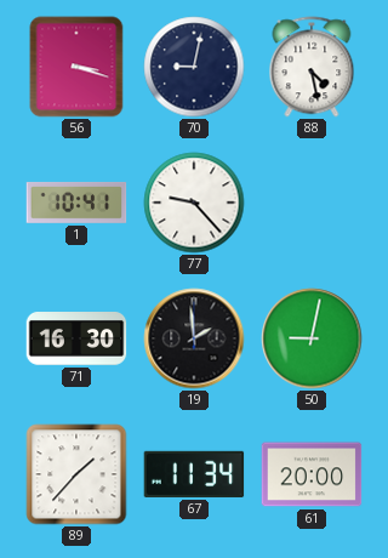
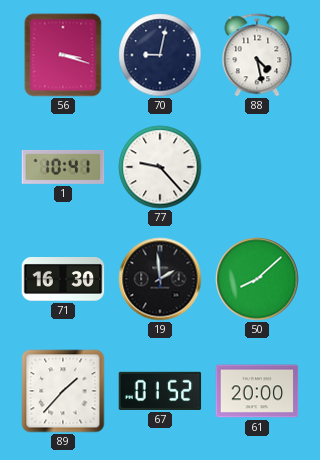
50: 9:02 -> 8:08
67: 11:34 -> 01:52
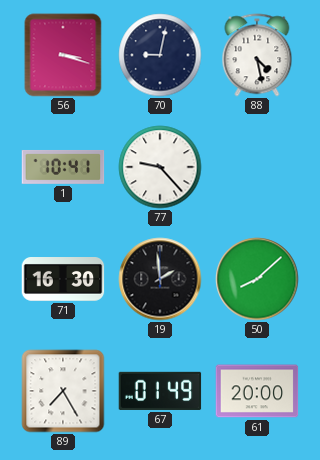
89: 1:37 -> 7:25
67: 01:52 -> 01:49
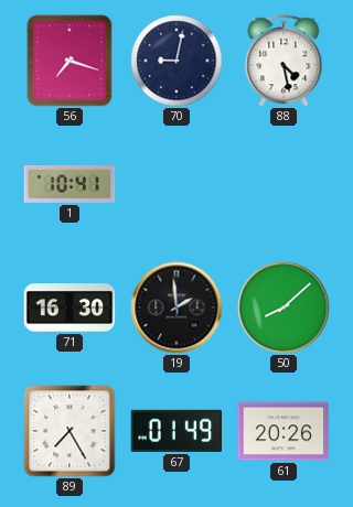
56: 3:18 -> 7:18
77: 9:23 -> none
61: 20:00 -> 20:26
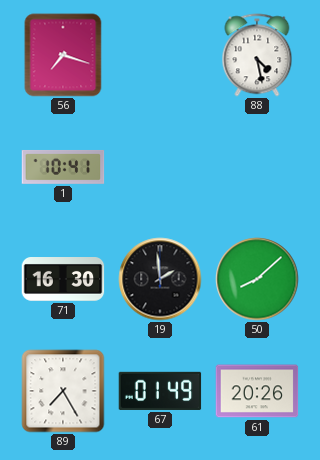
70: 9:02 -> none
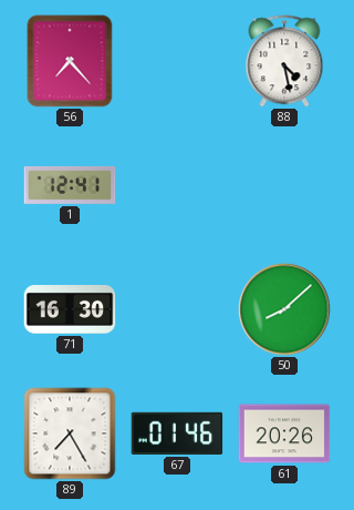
56: 7:18 -> 7:23
1: 10:41 -> 12:41
19: 1:59 -> none
67: 01:49 -> 01:46
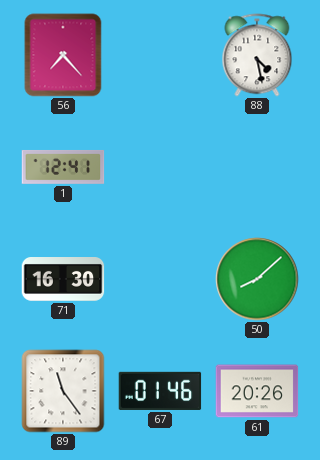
89: 7:25 -> 11:24
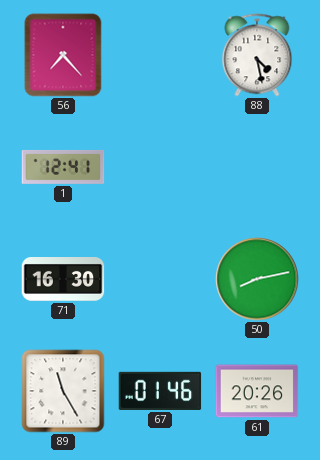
50: 8:08 -> 8:13
89: 11:24 -> 11:25
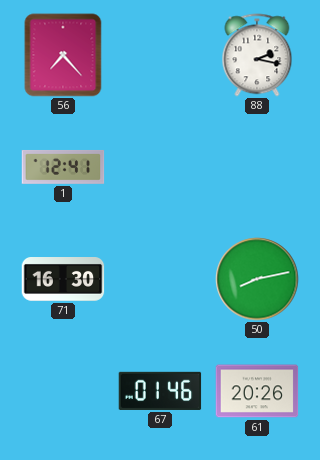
88: 4:28 -> 2:17
89: 11:25 -> none
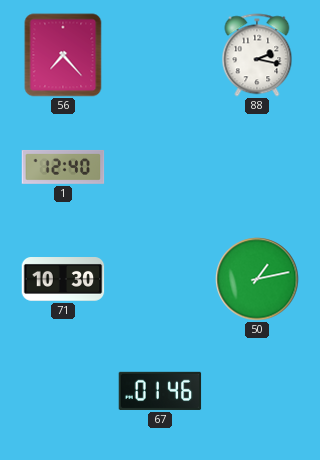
1: 12:41 -> 12:40
71: 16:30 -> 10:30
50: 8:13 -> 1:13
61: 20:26 -> none
